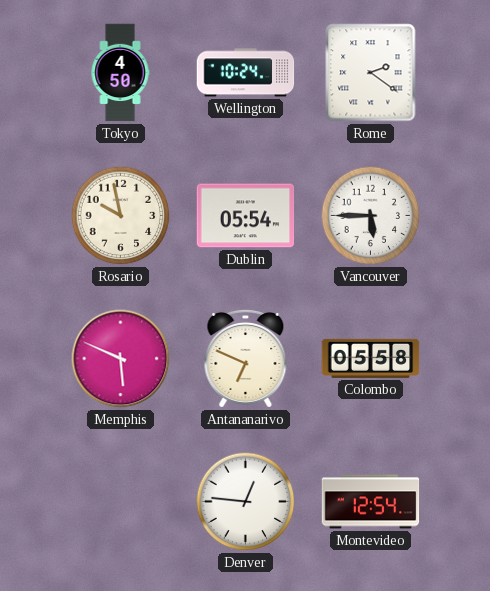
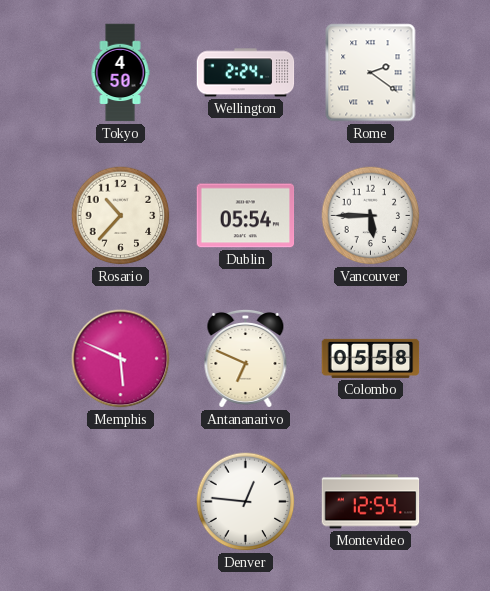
Wellington: 10:24 -> 2:24
Rosario: 9:58 -> 10:37
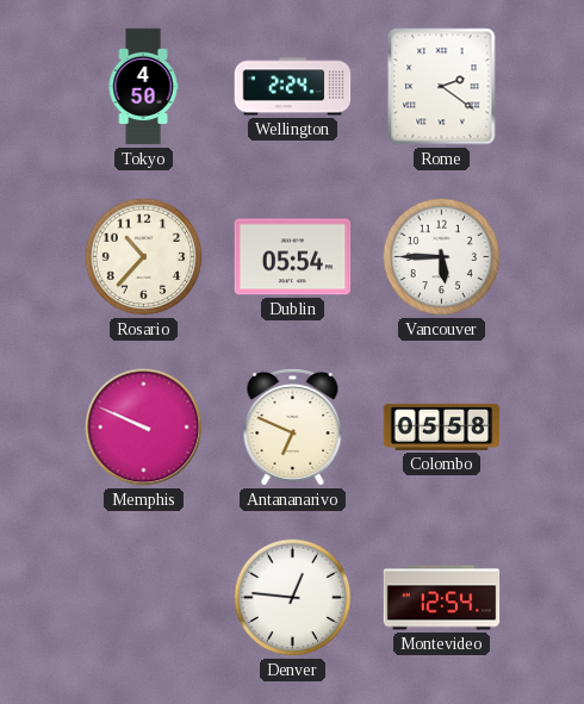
Memphis: 5:49 -> 9:49
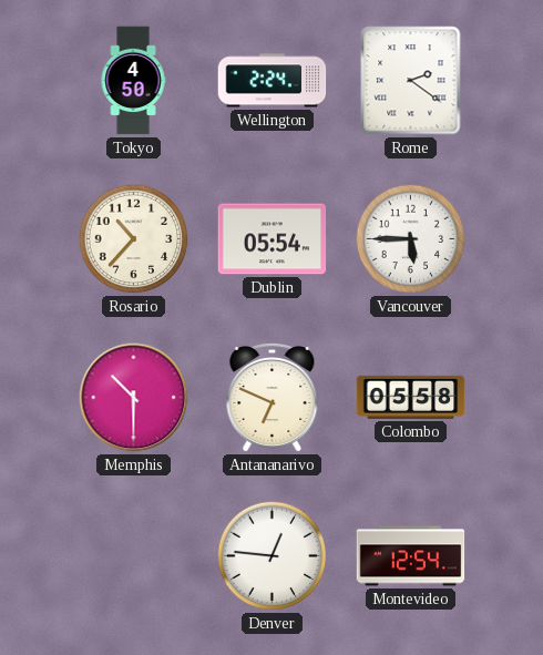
Memphis: 9:49 -> 10:30
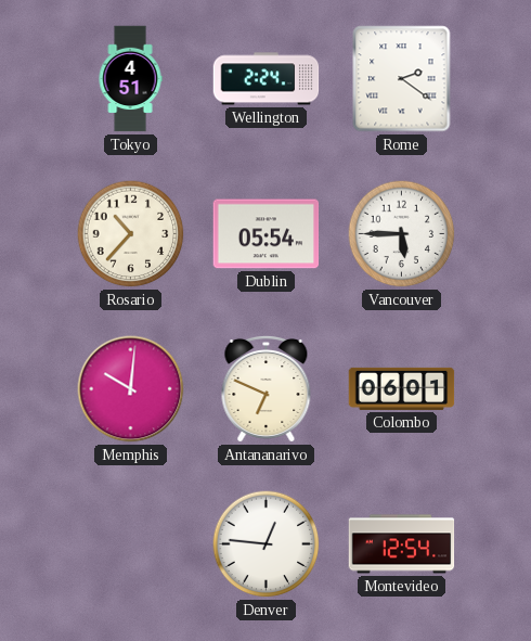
Tokyo: 4:50 -> 4:51
Memphis: 10:30 -> 10:01
Colombo: 05:58 -> 06:01
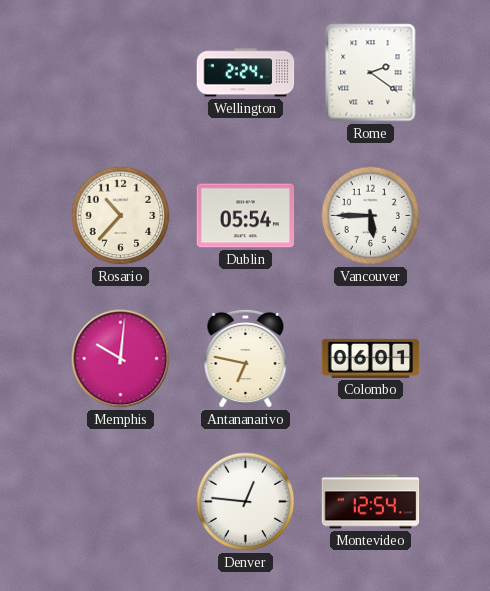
Tokyo: 4:51 -> none
Antananarivo: 6:49 -> 6:47
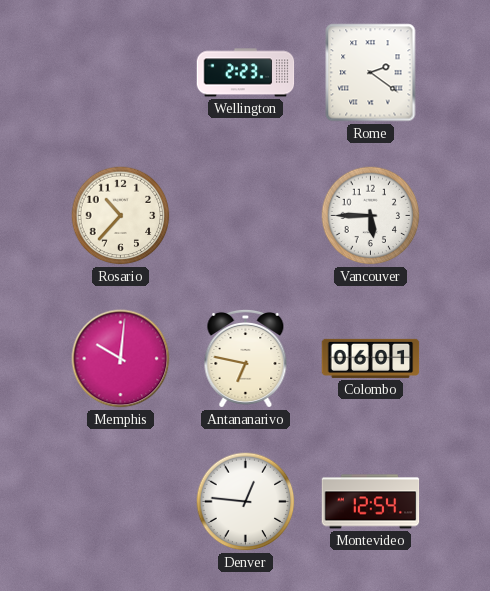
Wellington: 2:24 -> 2:23
Dublin: 05:54 -> none
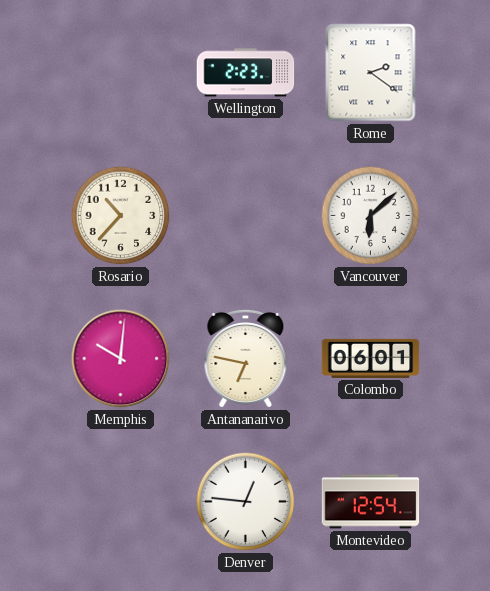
Vancouver: 5:45 -> 6:08
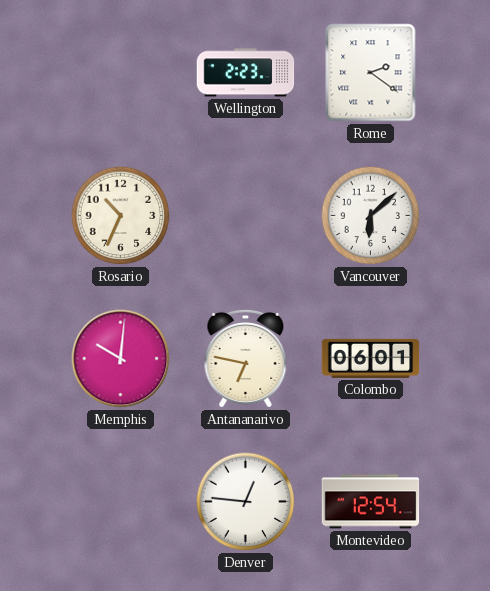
Rosario: 10:37 -> 10:34
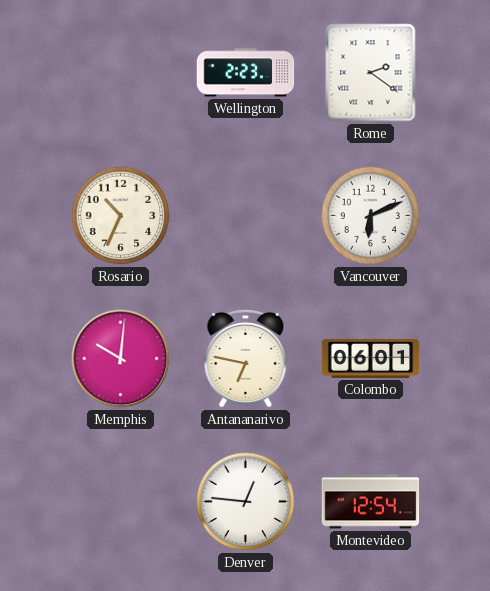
Vancouver: 6:08 -> 6:11
